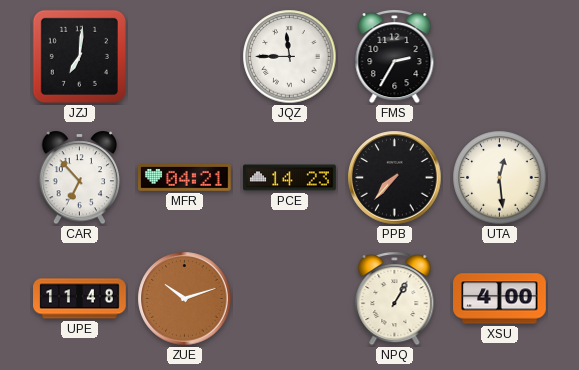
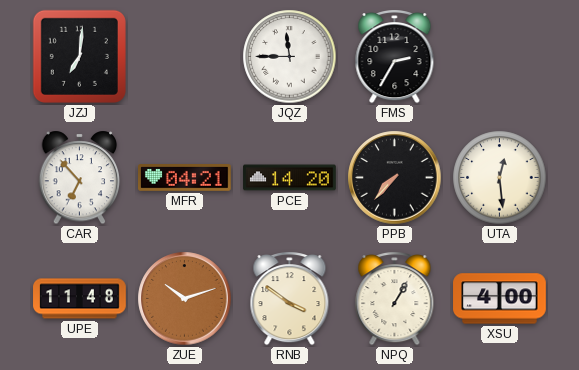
PCE: 14:23 -> 14:20
RNB: none -> 3:51
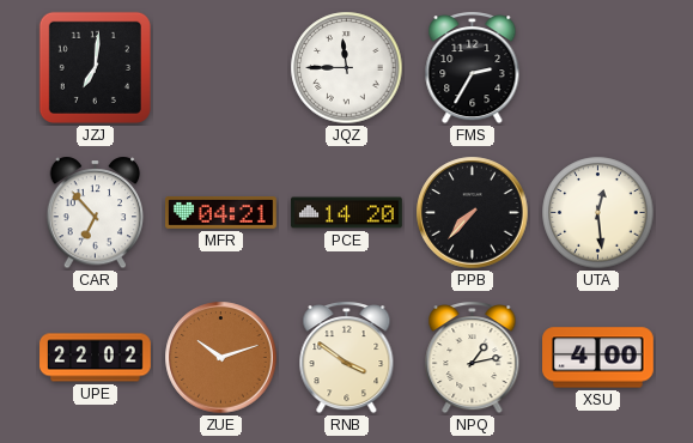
UPE: 11:48 -> 22:02
NPQ: 1:05 -> 1:13
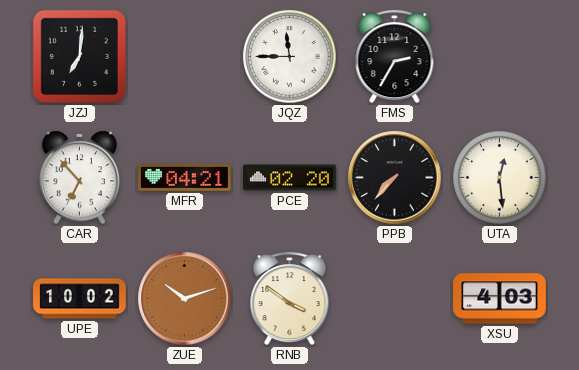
PCE: 14:20 -> 02:20
UPE: 22:02 -> 10:02
NPQ: 1:13 -> none
XSU: 4:00 -> 4:03
